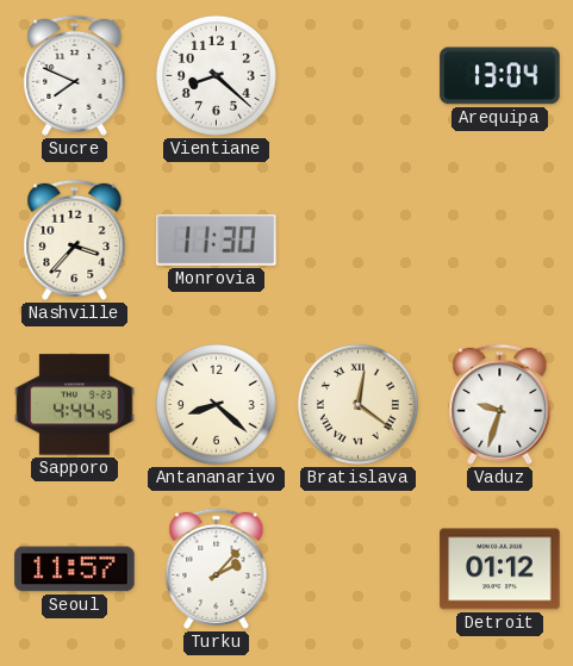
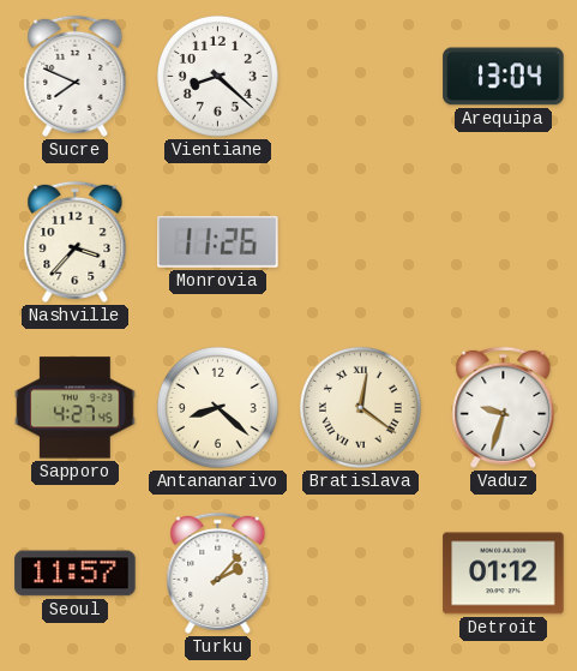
Monrovia: 11:30 -> 11:26
Sapporo: 4:44 -> 4:27
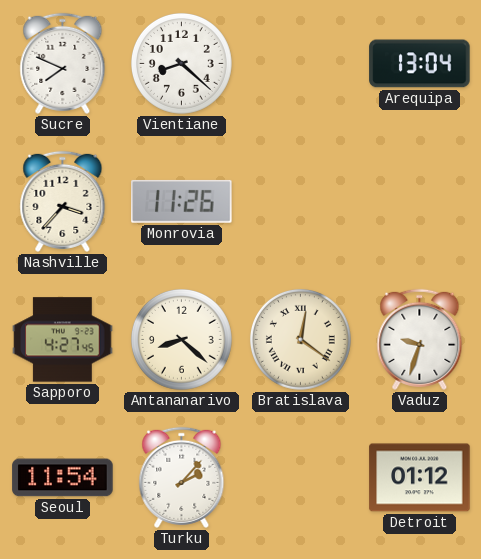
Seoul: 11:57 -> 11:54
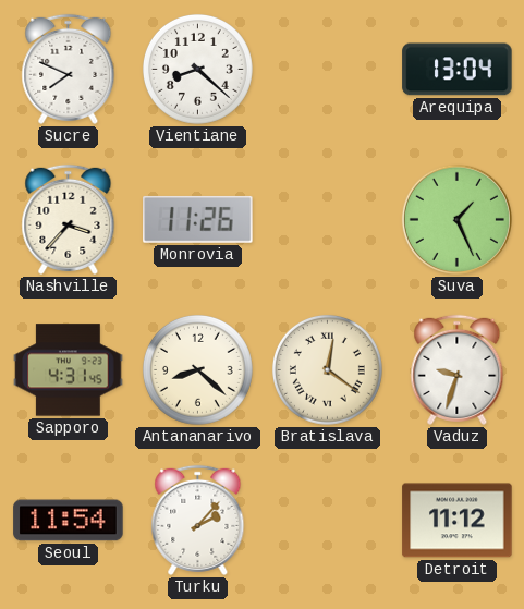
Suva: none -> 1:26
Sapporo: 4:27 -> 4:31
Detroit: 01:12 -> 11:12
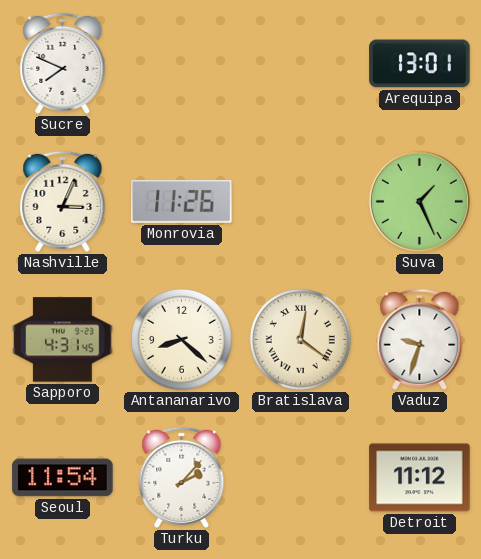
Vientiane: 8:22 -> none
Arequipa: 13:04 -> 13:01
Nashville: 3:37 -> 3:04
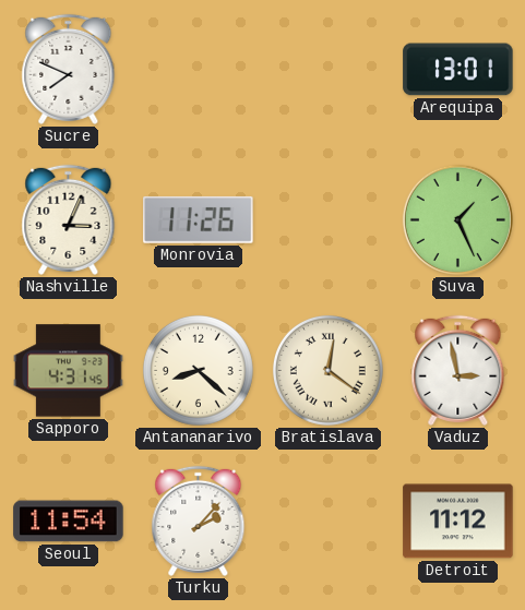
Vaduz: 9:33 -> 2:58
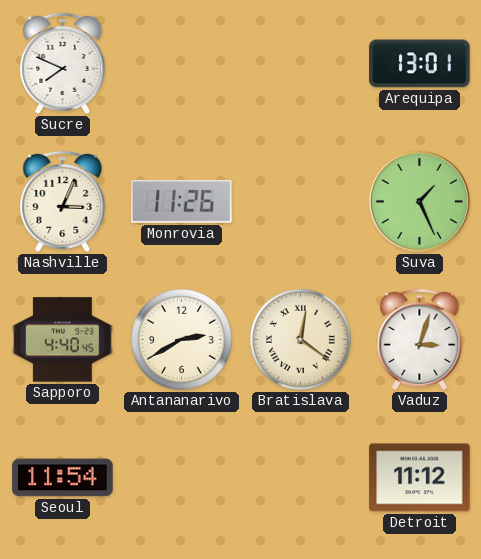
Sapporo: 4:31 -> 4:40
Antananarivo: 8:22 -> 2:40
Vaduz: 2:58 -> 3:03
Turku: 2:07 -> none
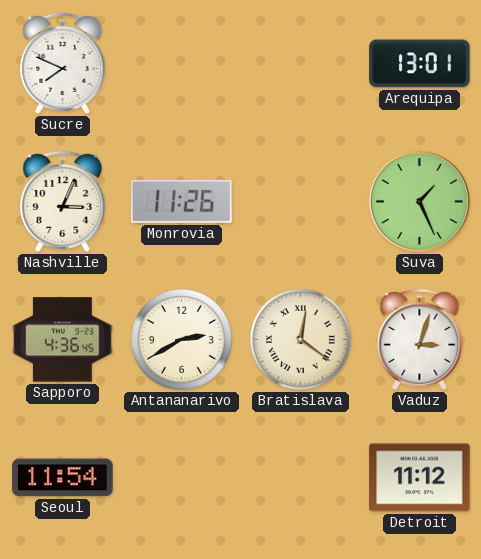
Sapporo: 4:40 -> 4:36
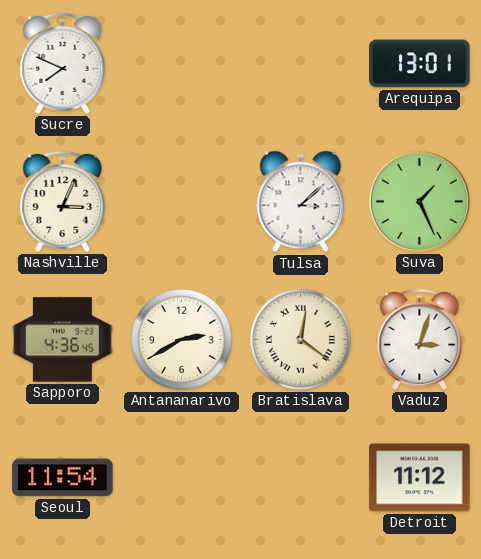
Monrovia: 11:26 -> none
Tulsa: none -> 3:08
